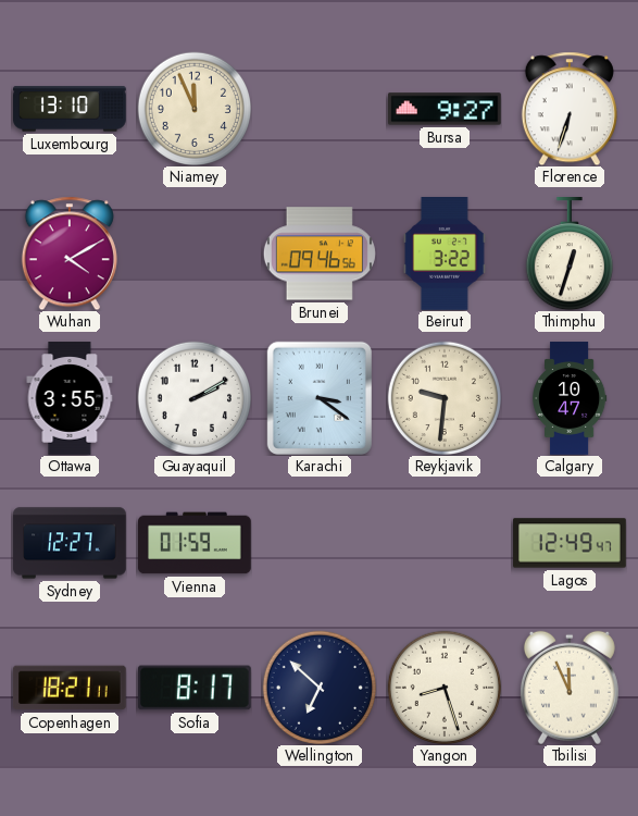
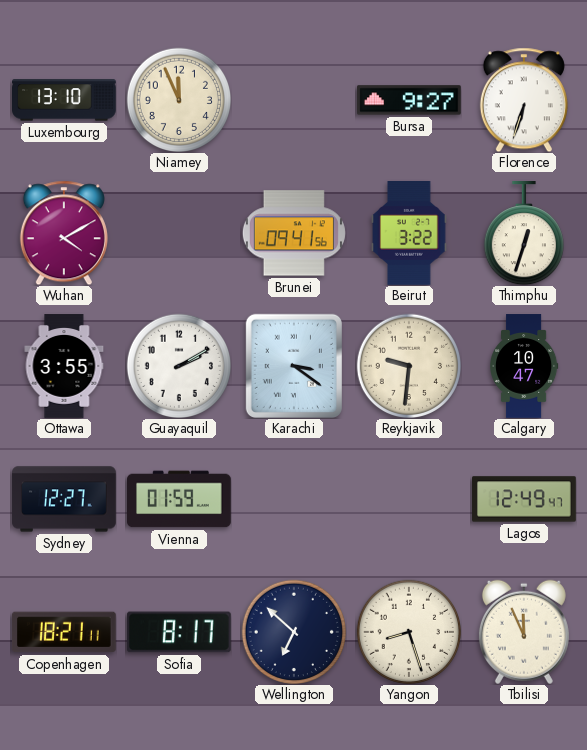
Brunei: 09:46 -> 09:41
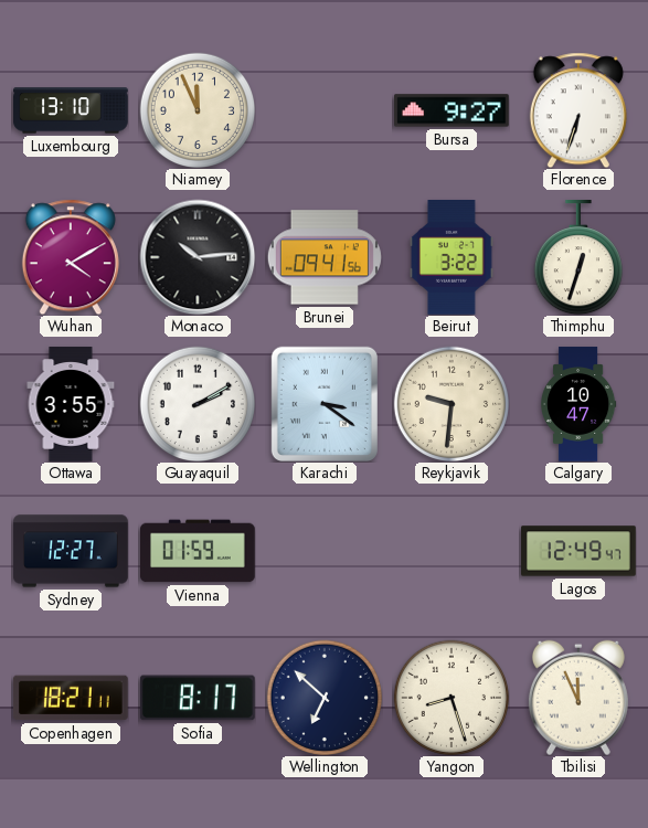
Monaco: none -> 10:14
